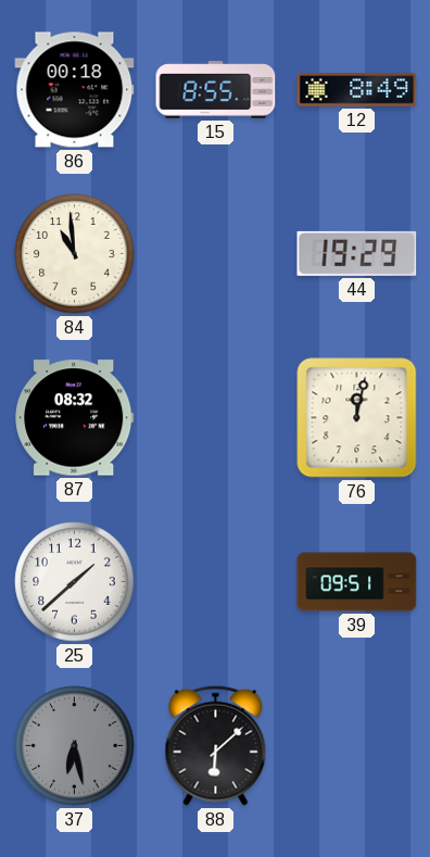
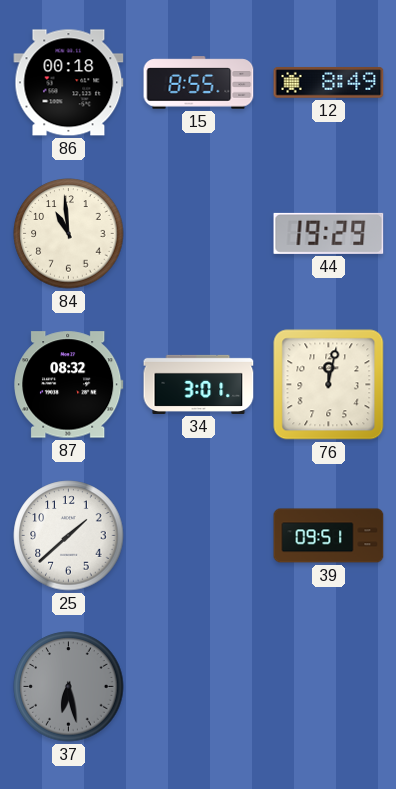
34: none -> 3:01
88: 6:08 -> none
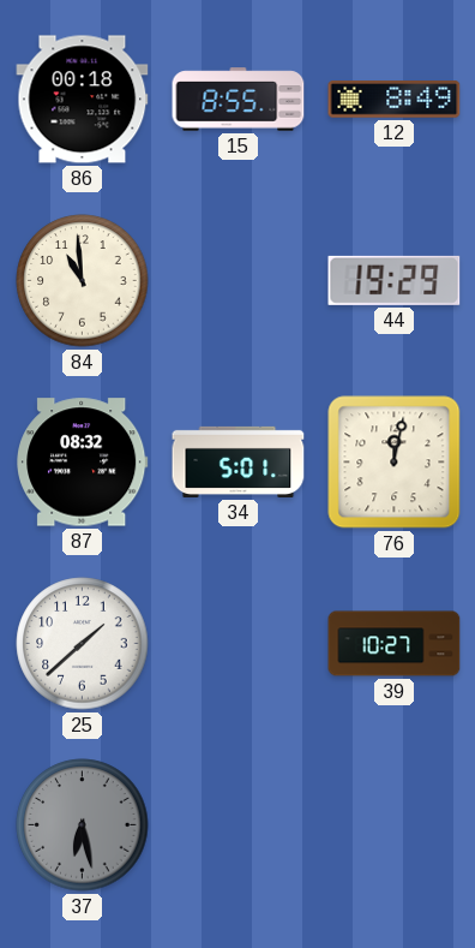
34: 3:01 -> 5:01
39: 09:51 -> 10:27
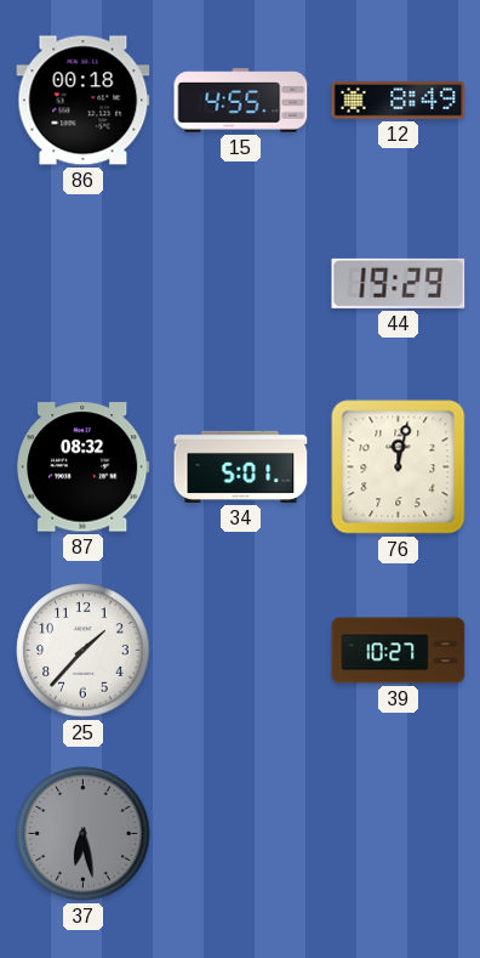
15: 8:55 -> 4:55
84: 10:59 -> none
25: 1:38 -> 1:37
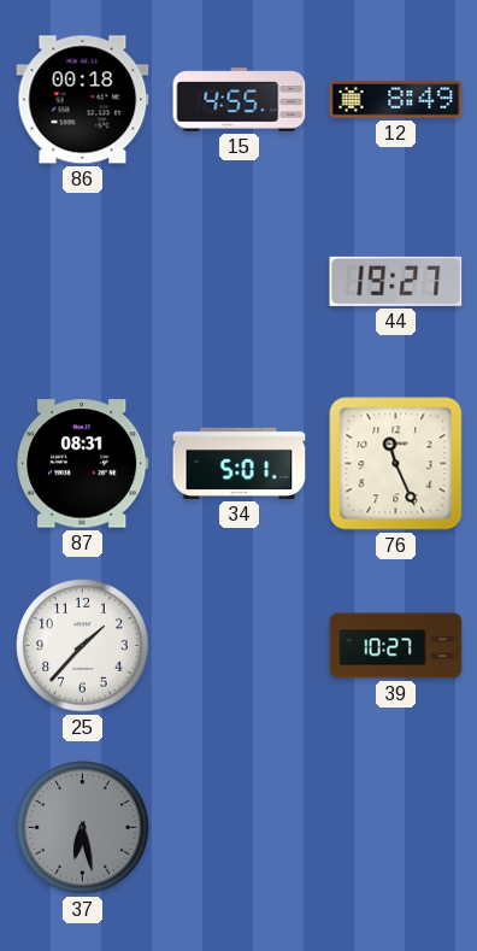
44: 19:29 -> 19:27
87: 08:32 -> 08:31
76: 12:02 -> 11:26
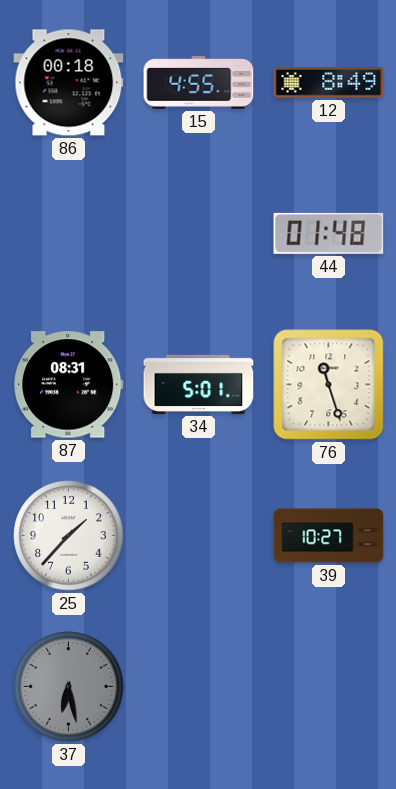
44: 19:27 -> 01:48
76: 11:26 -> 11:27
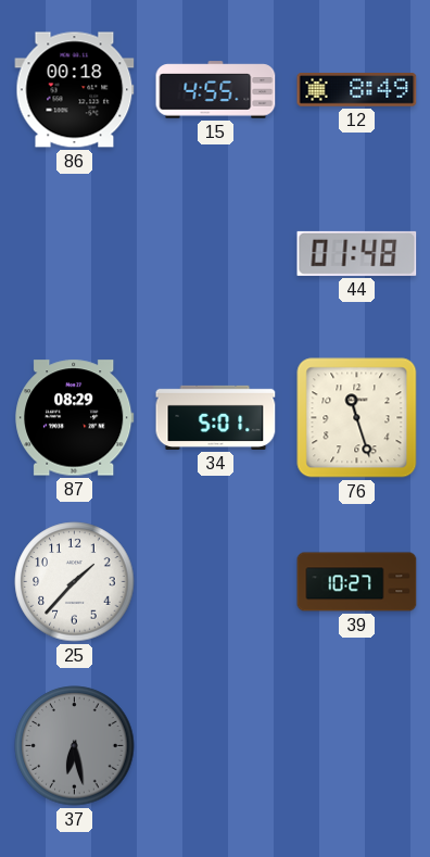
87: 08:31 -> 08:29
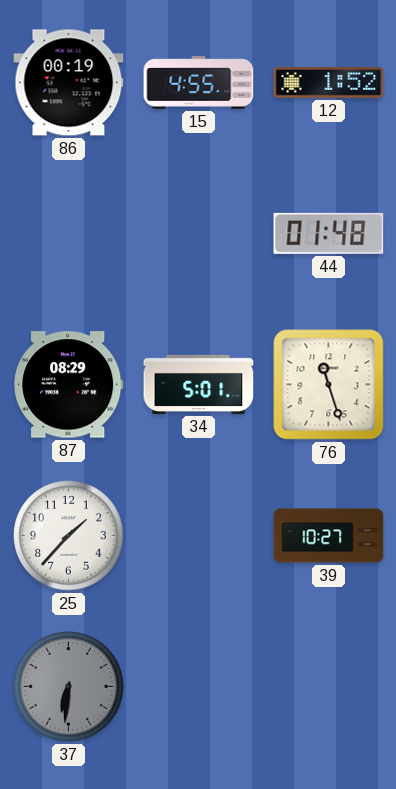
86: 00:18 -> 00:19
12: 8:49 -> 1:52
37: 6:28 -> 6:31
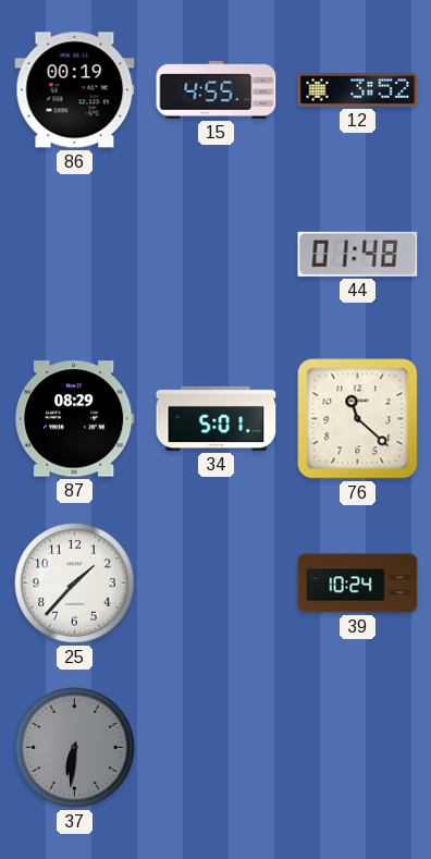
12: 1:52 -> 3:52
76: 11:27 -> 11:22
39: 10:27 -> 10:24
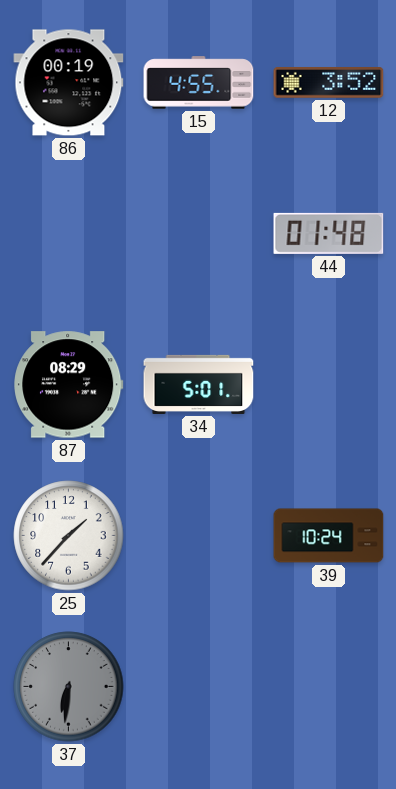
76: 11:22 -> none
